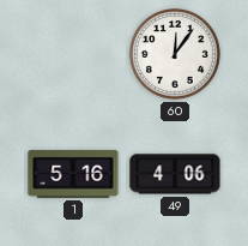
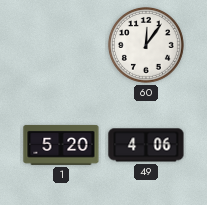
1: 5:16 -> 5:20
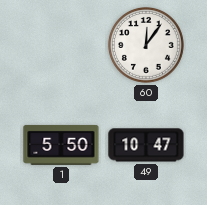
1: 5:20 -> 5:50
49: 4:06 -> 10:47
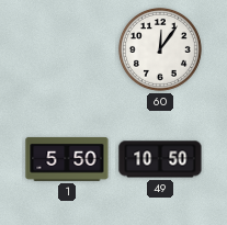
49: 10:47 -> 10:50
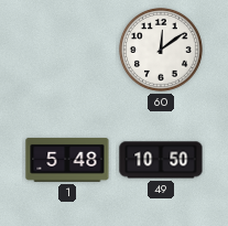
60: 12:06 -> 12:09
1: 5:50 -> 5:48
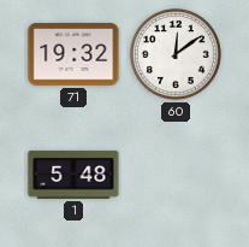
71: none -> 19:32
49: 10:50 -> none
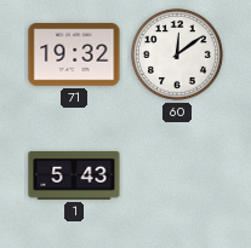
1: 5:48 -> 5:43
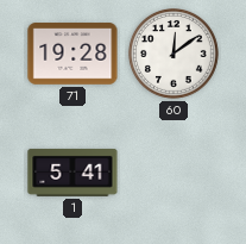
71: 19:32 -> 19:28
1: 5:43 -> 5:41
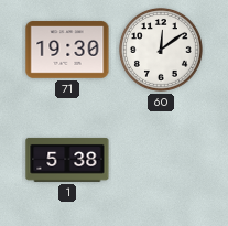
71: 19:28 -> 19:30
1: 5:41 -> 5:38
